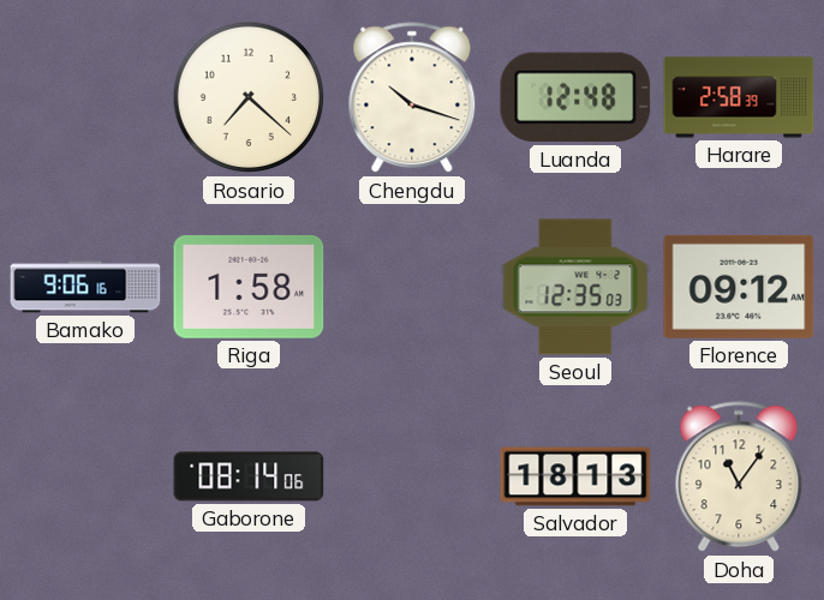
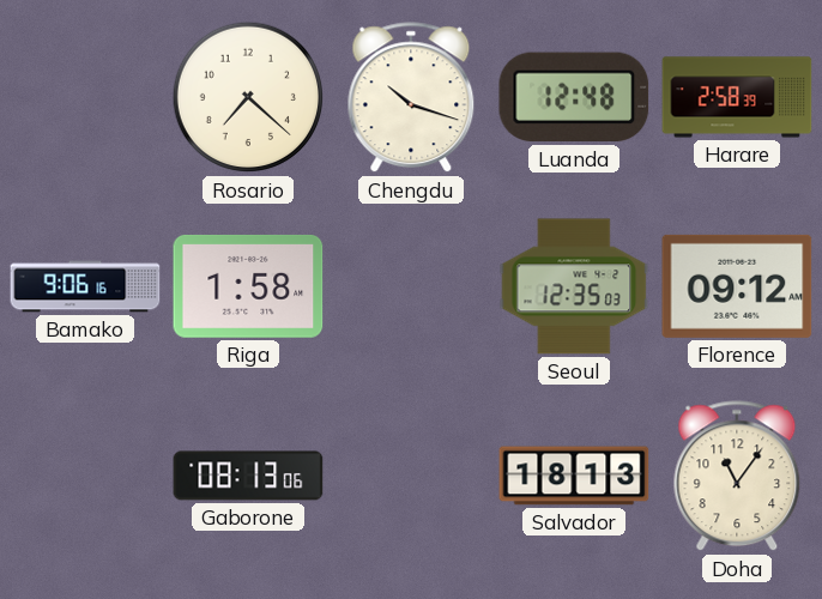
Gaborone: 08:14 -> 08:13
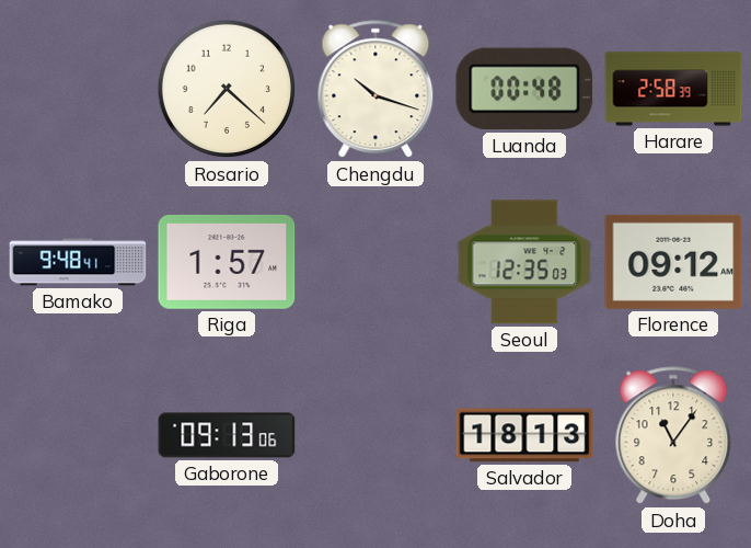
Luanda: 12:48 -> 00:48
Bamako: 9:06 -> 9:48
Riga: 1:58 -> 1:57
Gaborone: 08:13 -> 09:13
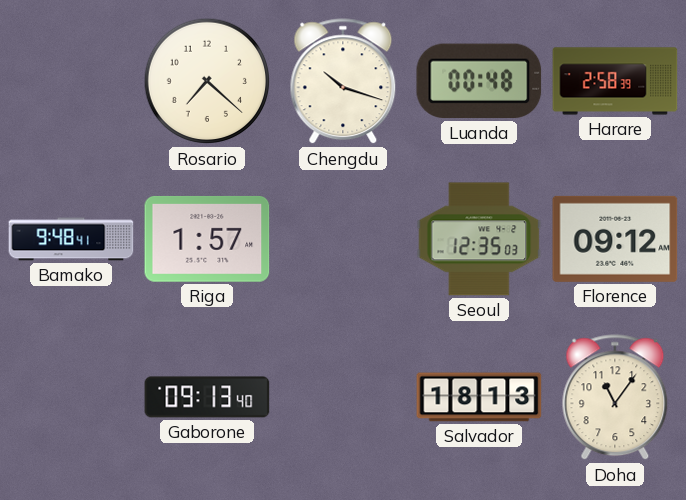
Gaborone: 09:13:06 -> 09:13:40
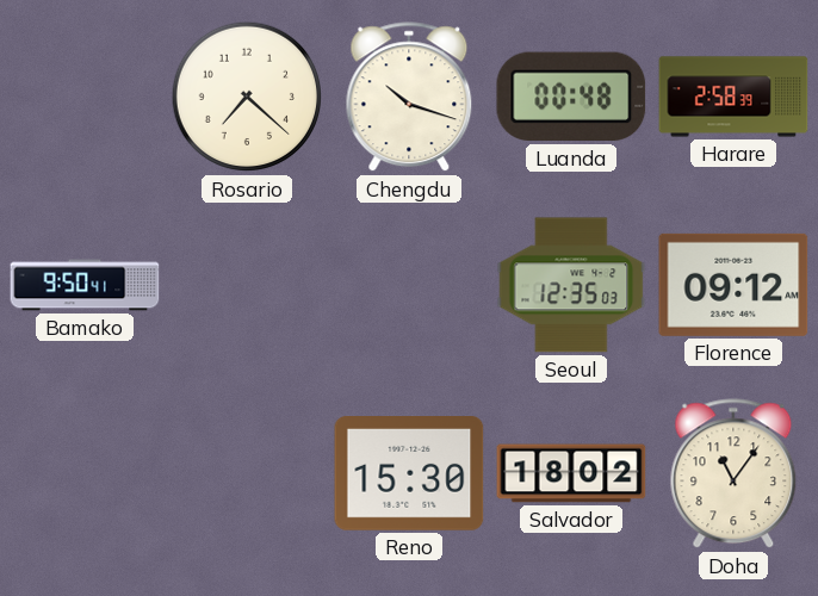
Bamako: 9:48 -> 9:50
Riga: 1:57 -> none
Gaborone: 09:13 -> none
Reno: none -> 15:30
Salvador: 18:13 -> 18:02
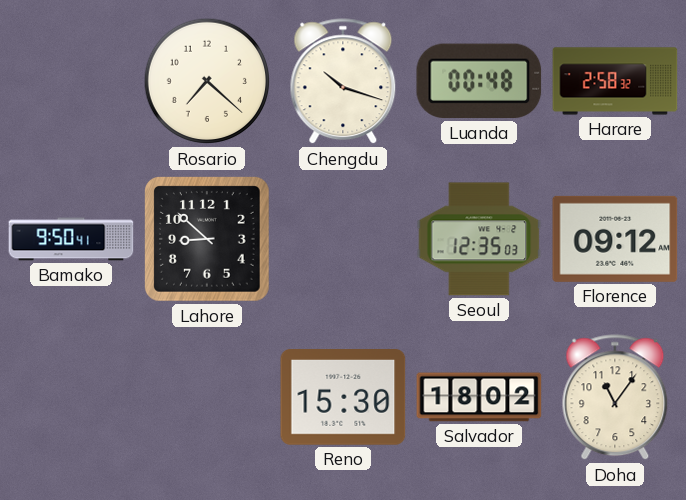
Harare: 2:58:39 -> 2:58:32
Lahore: none -> 8:52
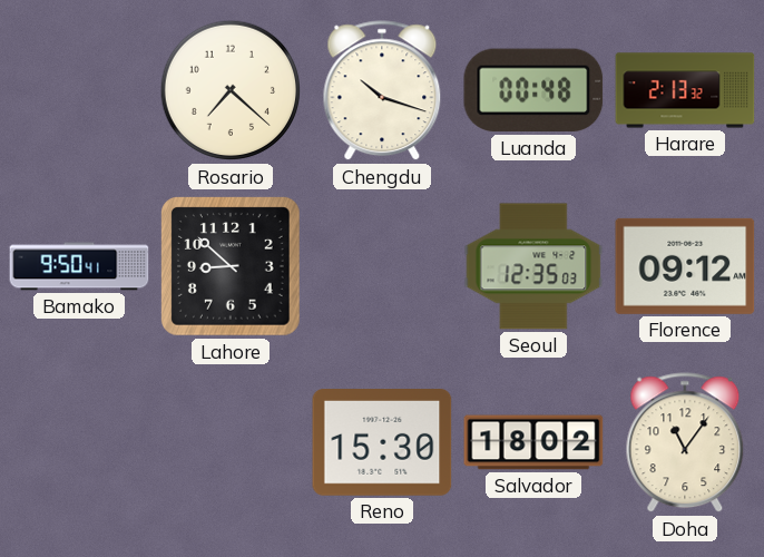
Harare: 2:58 -> 2:13
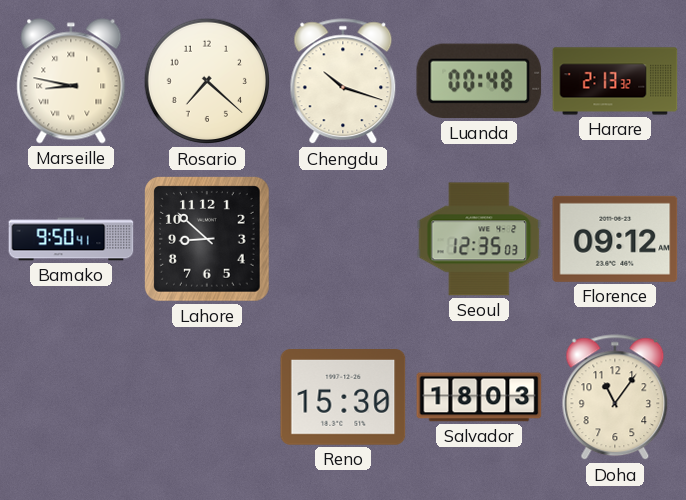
Marseille: none -> 8:47
Salvador: 18:02 -> 18:03
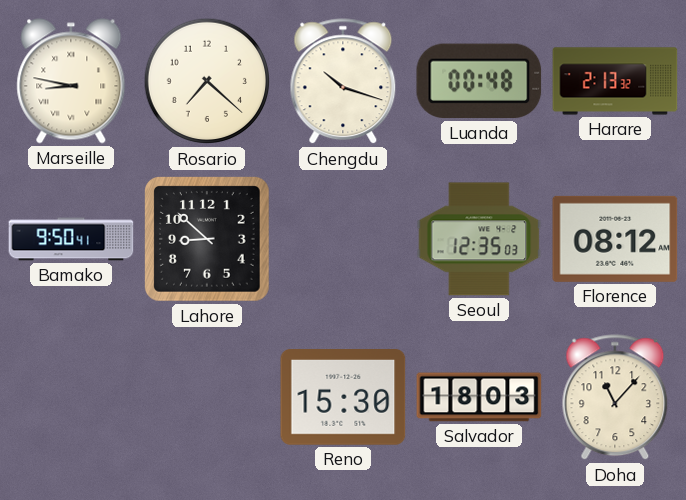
Florence: 09:12 -> 08:12
Doha: 11:06 -> 11:07
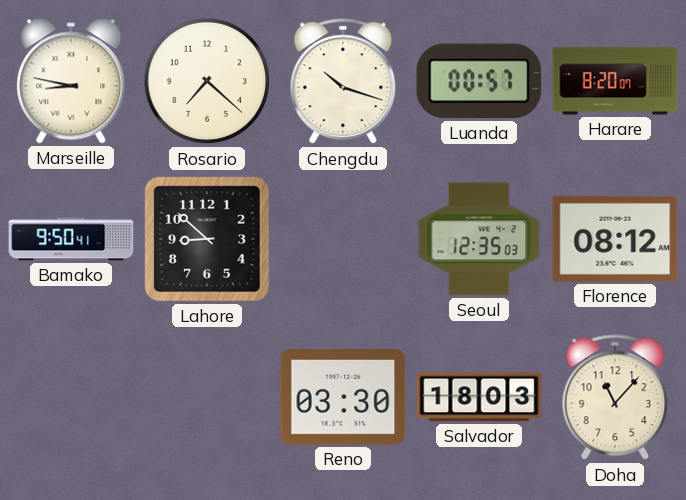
Luanda: 00:48 -> 00:57
Harare: 2:13 -> 8:20
Reno: 15:30 -> 03:30
